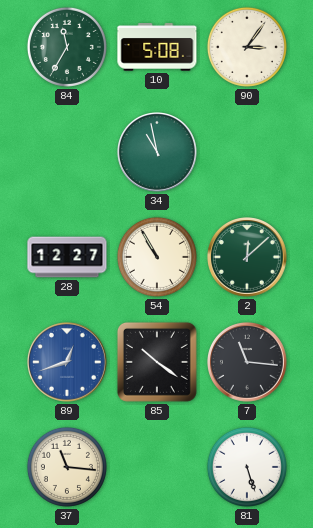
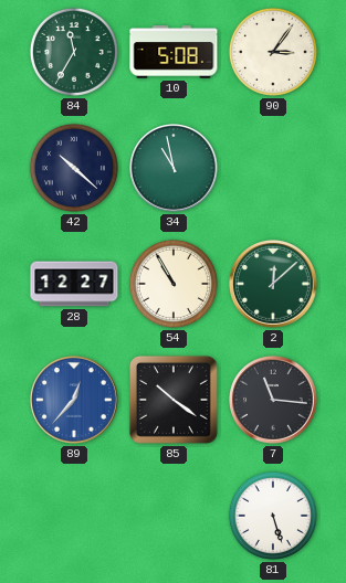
42: none -> 10:22
89: 12:42 -> 12:37
37: 11:16 -> none
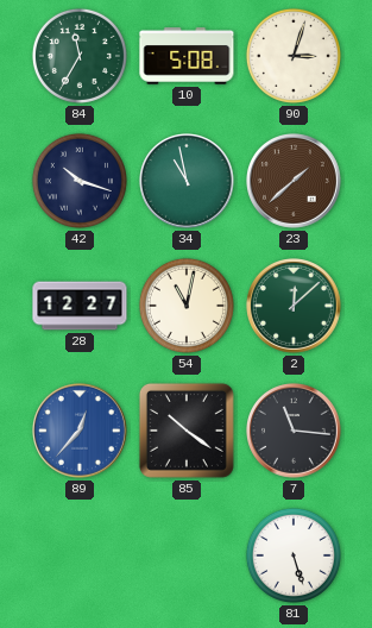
90: 3:06 -> 3:03
42: 10:22 -> 10:18
23: none -> 1:38
54: 10:55 -> 11:02
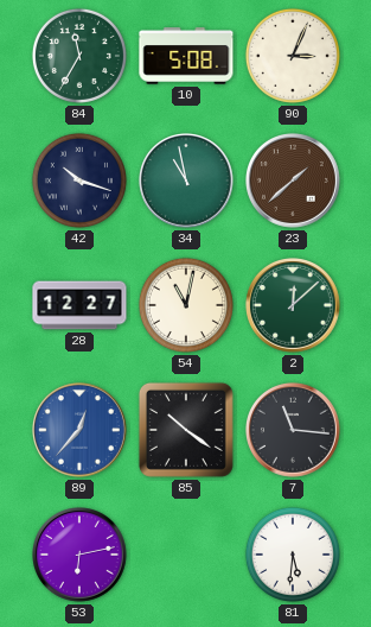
90: 3:03 -> 3:04
53: none -> 6:13
81: 5:27 -> 5:31
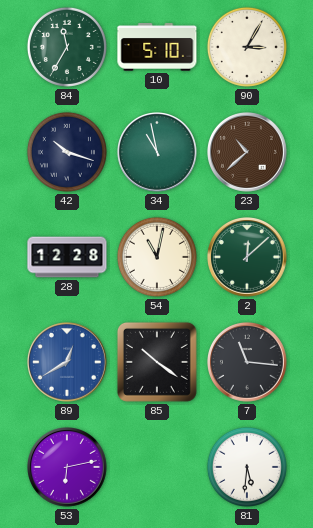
10: 5:08 -> 5:10
90: 3:04 -> 3:05
23: 1:38 -> 10:38
28: 12:27 -> 12:28
89: 12:37 -> 12:40
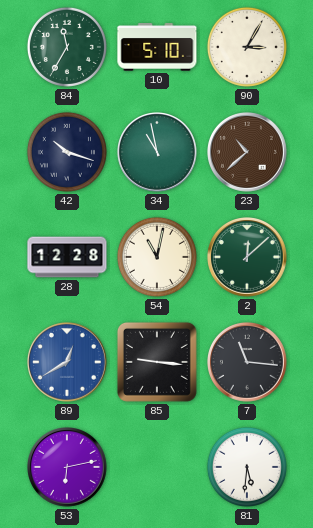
85: 10:21 -> 9:16
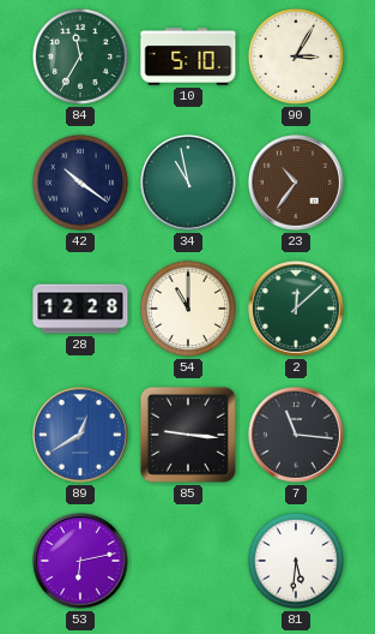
42: 10:18 -> 10:21
23: 10:38 -> 10:36
54: 11:02 -> 11:00
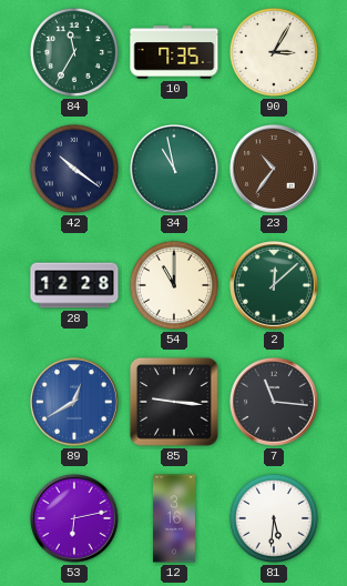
10: 5:10 -> 7:35
12: none -> 3:16
